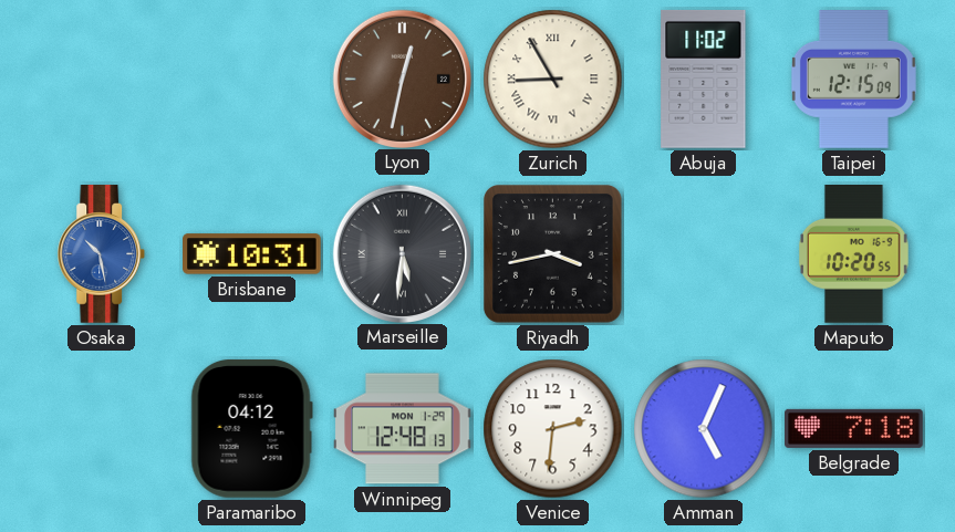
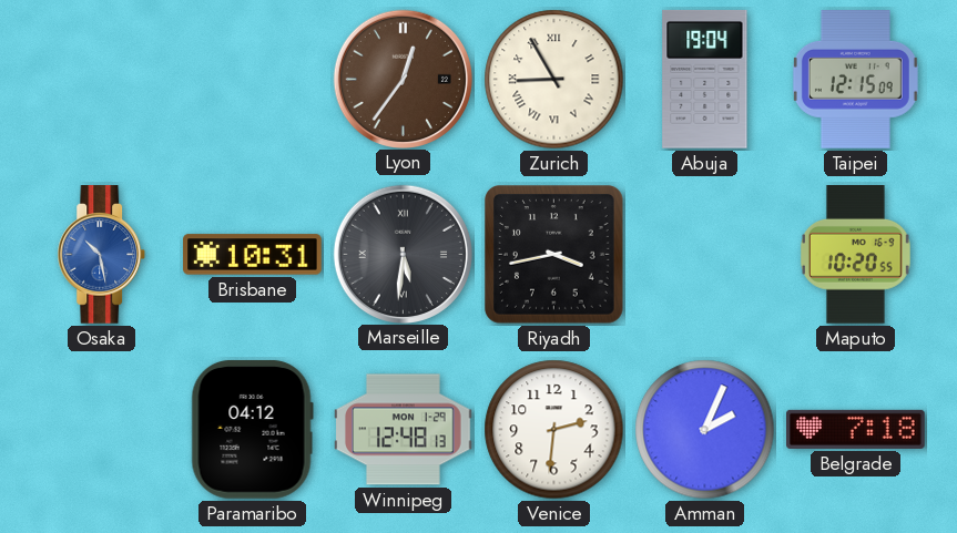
Lyon: 12:32 -> 12:36
Abuja: 11:02 -> 19:04
Amman: 5:04 -> 2:04
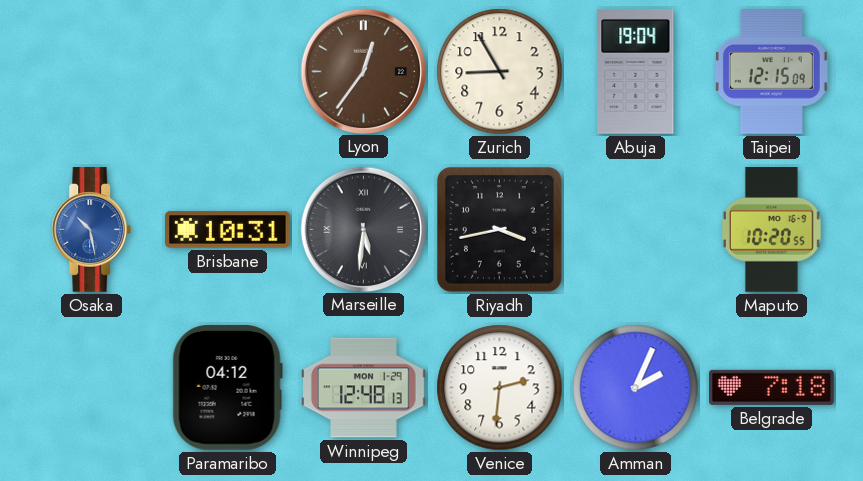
Zurich numerals: Roman -> Arabic
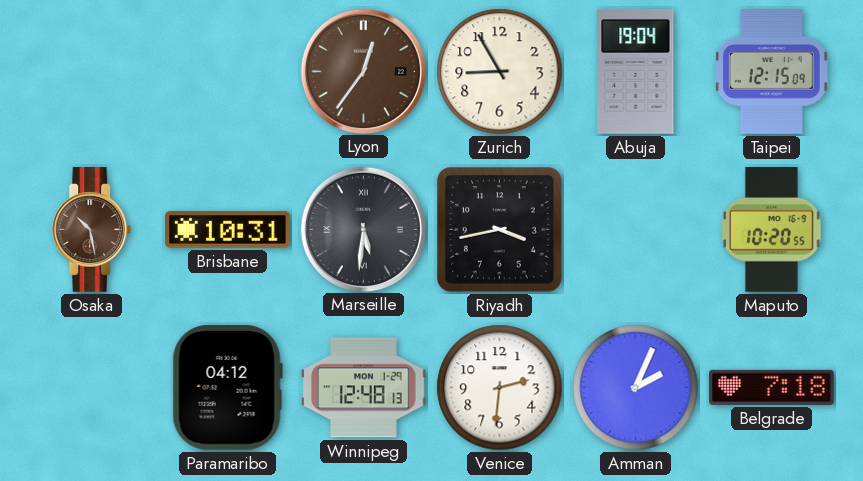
Osaka dial: blue -> brown
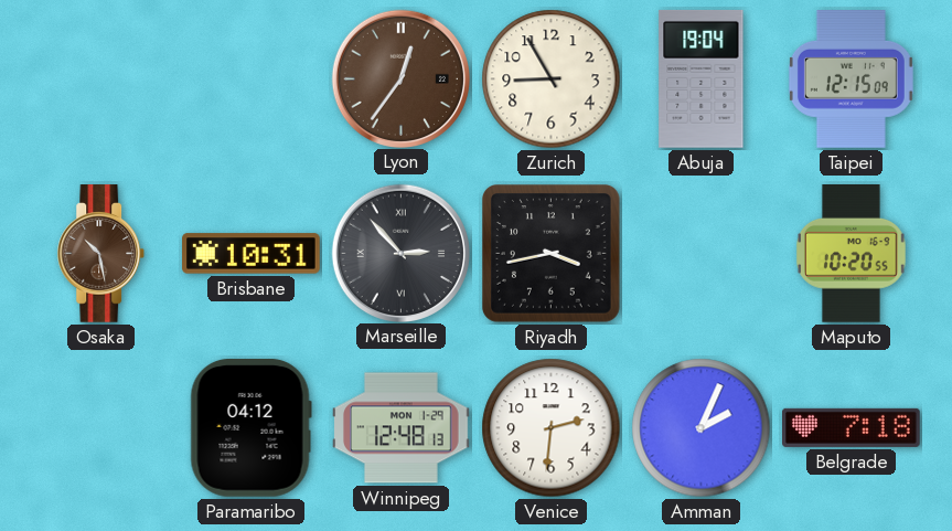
Marseille: 5:31 -> 2:53
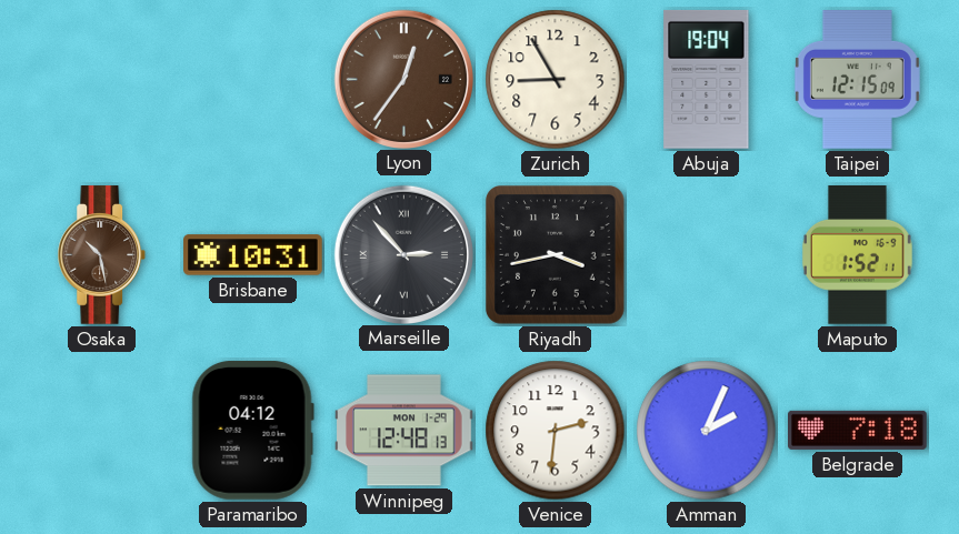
Maputo: 10:20 -> 1:52
